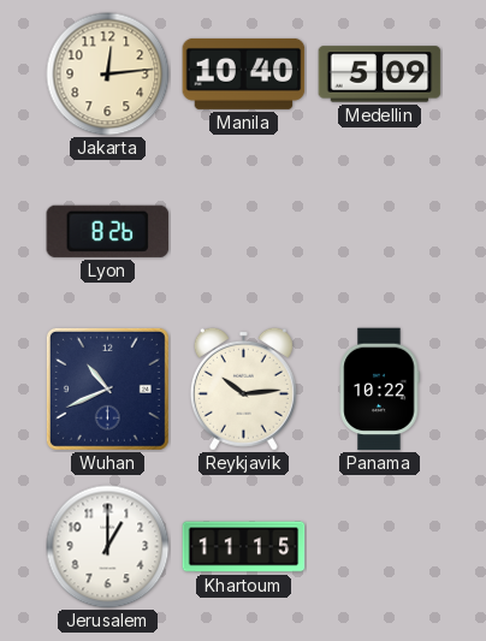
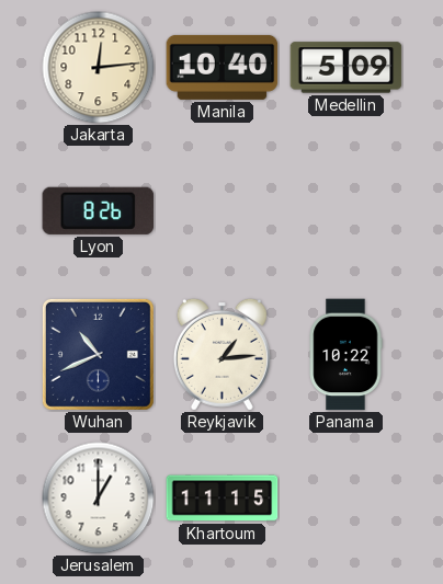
Reykjavik: 10:14 -> 1:14
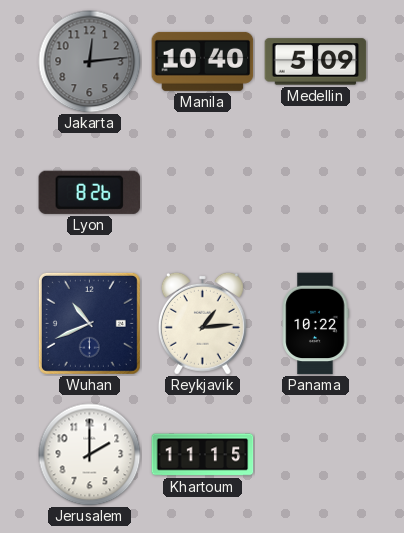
Jakarta dial: cream -> grey
Jerusalem: 1:00 -> 2:00
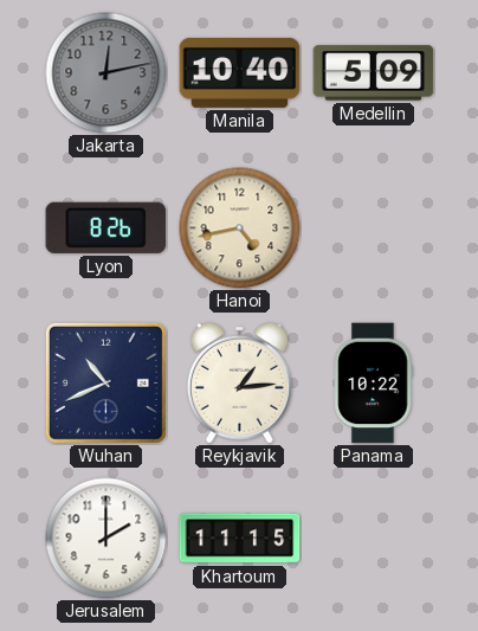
Jakarta: 12:14 -> 12:13
Hanoi: none -> 4:43
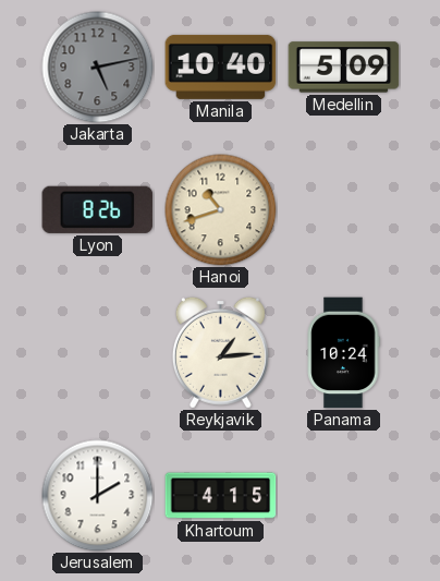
Jakarta: 12:13 -> 5:13
Hanoi: 4:43 -> 10:42
Wuhan: 10:41 -> none
Panama: 10:22 -> 10:24
Khartoum: 11:15 -> 4:15
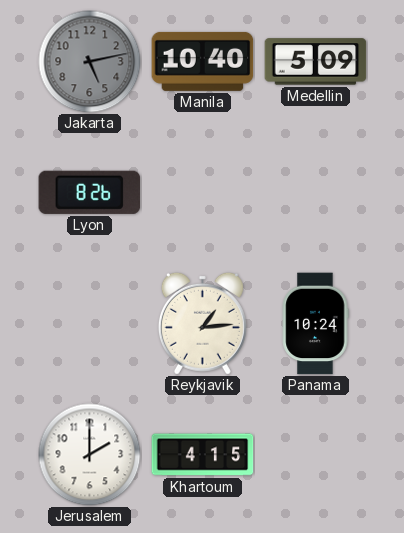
Hanoi: 10:42 -> none
